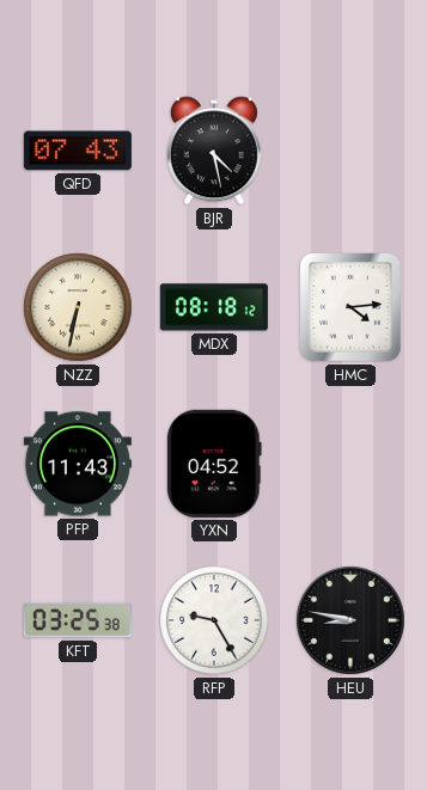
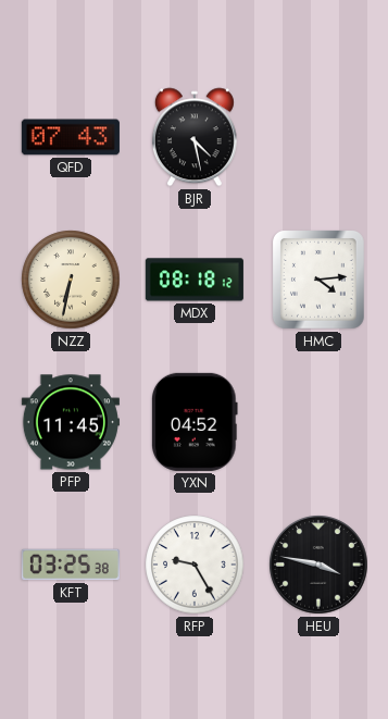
PFP: 11:43 -> 11:45
HEU: 8:47 -> 3:47
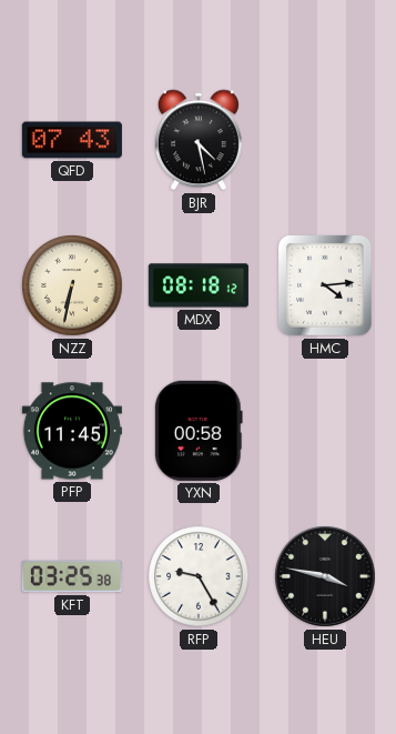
YXN: 04:52 -> 00:58
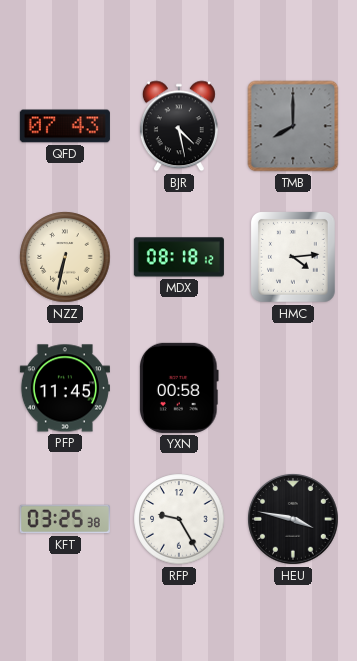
TMB: none -> 8:00
